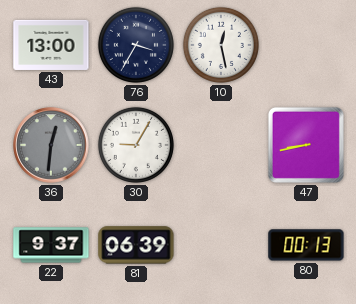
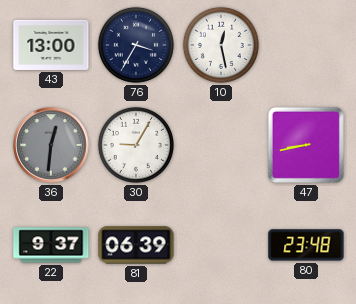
80: 00:13 -> 23:48
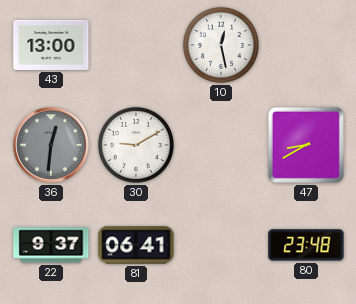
76: 3:35 -> none
30: 9:05 -> 9:10
47: 8:43 -> 8:40
81: 06:39 -> 06:41
